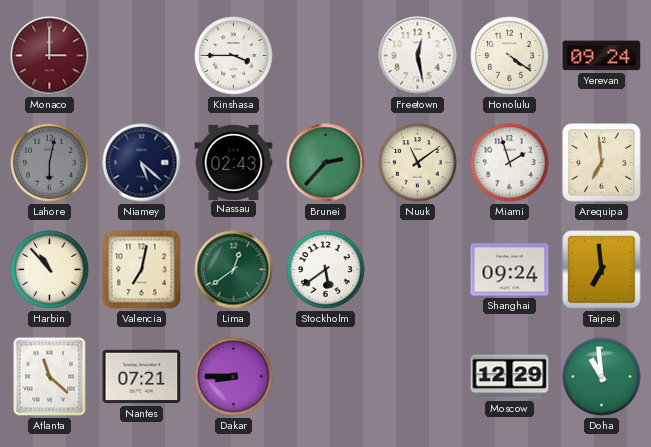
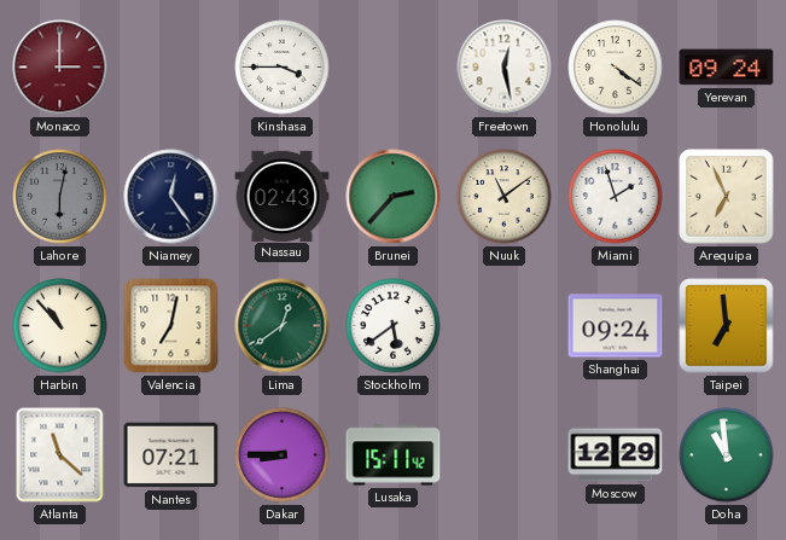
Niamey: 5:22 -> 12:24
Arequipa: 6:59 -> 6:56
Lusaka: none -> 15:11
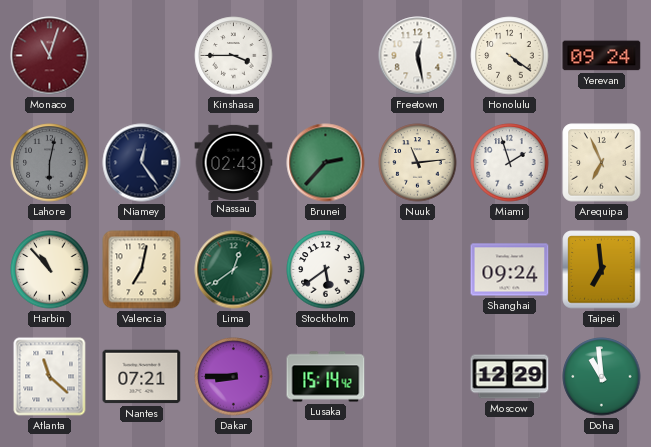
Monaco: 3:00 -> 11:03
Nuuk: 11:09 -> 11:14
Lusaka: 15:11 -> 15:14
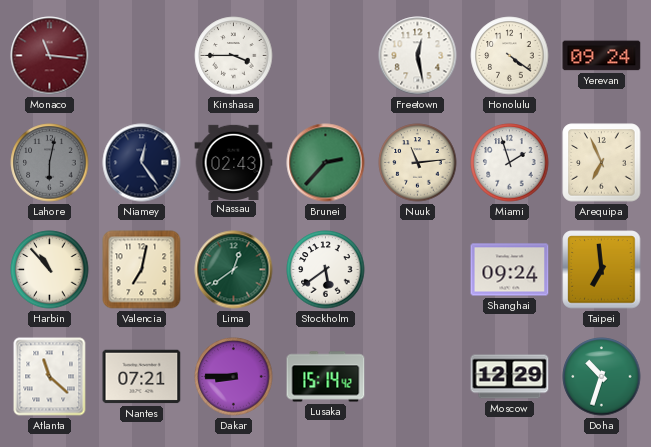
Monaco: 11:03 -> 11:16
Doha: 10:59 -> 10:33
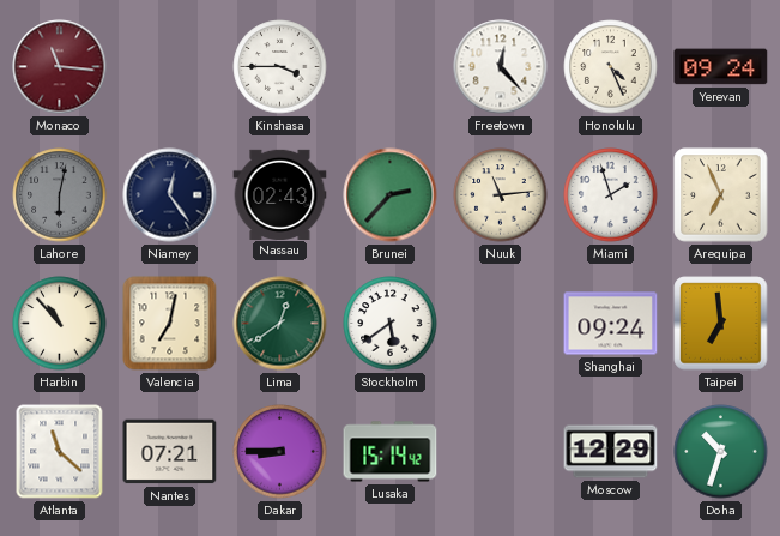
Freetown: 12:28 -> 12:23
Honolulu: 4:21 -> 4:26
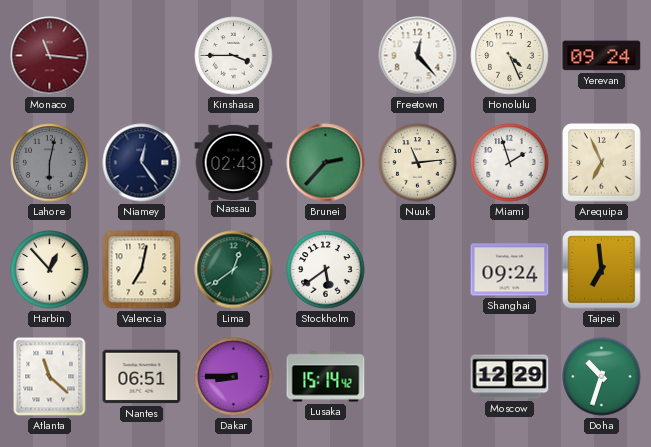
Harbin: 10:53 -> 12:53
Nantes: 07:21 -> 06:51
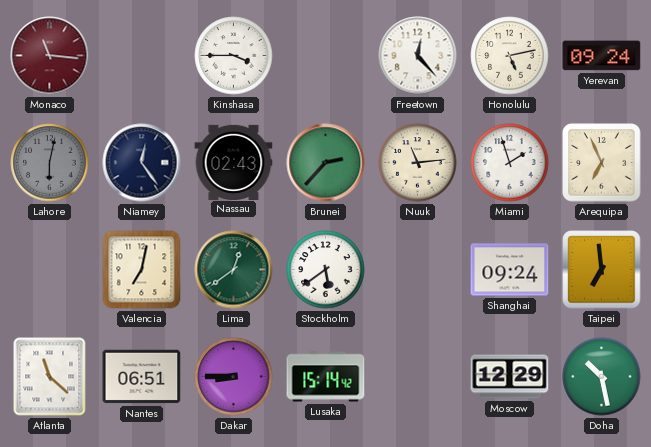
Honolulu: 4:26 -> 5:13
Harbin: 12:53 -> none
Doha: 10:33 -> 10:28
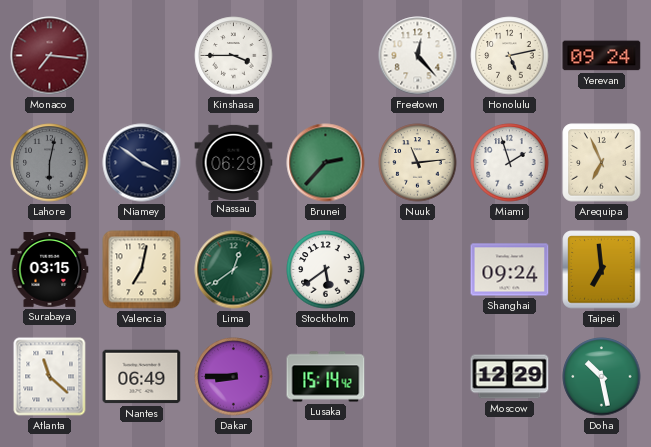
Monaco: 11:16 -> 7:16
Niamey: 12:24 -> 3:51
Nassau: 02:43 -> 06:29
Surabaya: none -> 03:15
Nantes: 06:51 -> 06:49
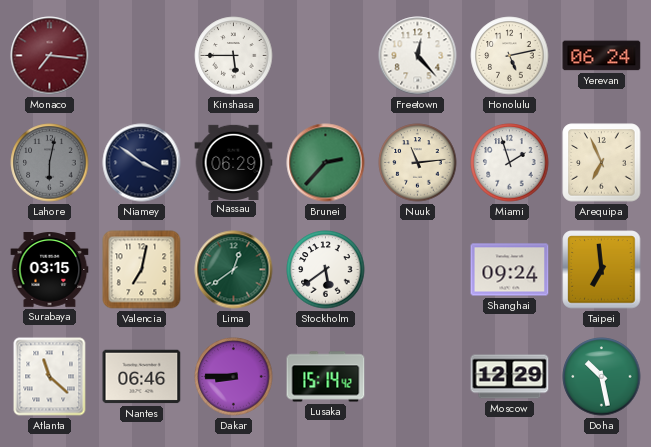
Kinshasa: 3:45 -> 5:45
Yerevan: 09:24 -> 06:24
Nantes: 06:49 -> 06:46
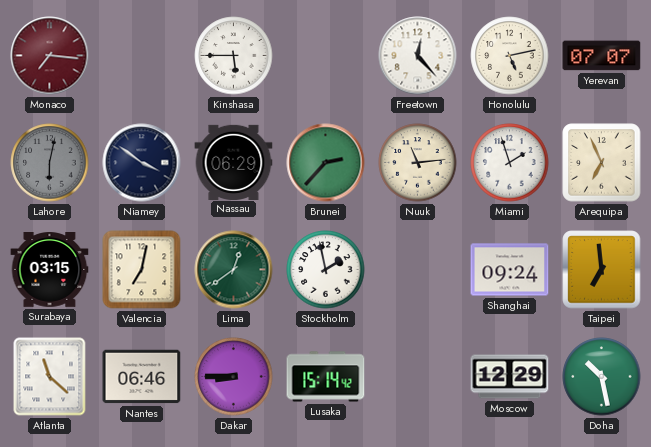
Yerevan: 06:24 -> 07:07
Stockholm: 5:39 -> 1:58
